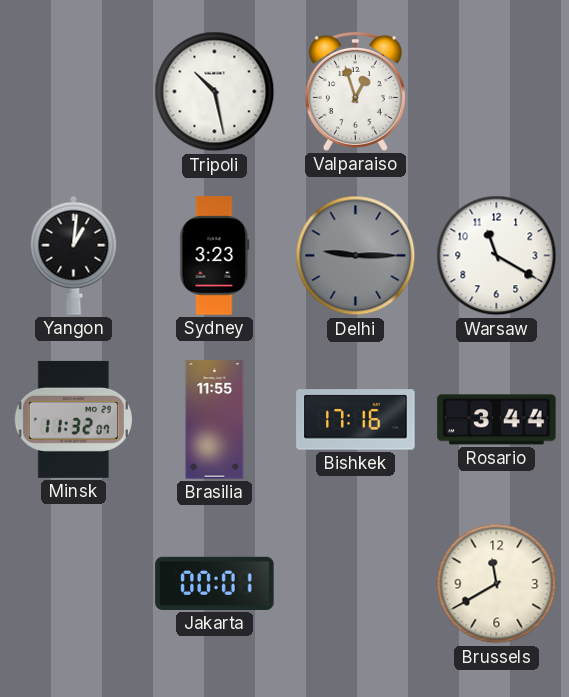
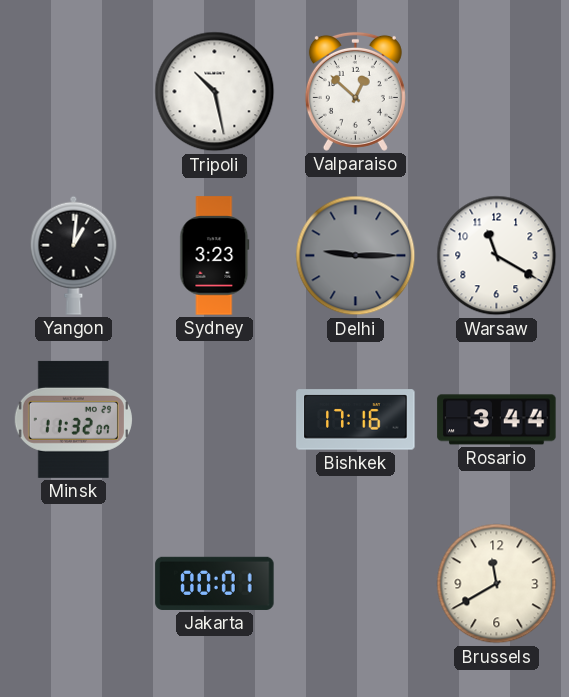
Valparaiso: 12:57 -> 12:52
Brasilia: 11:55 -> none
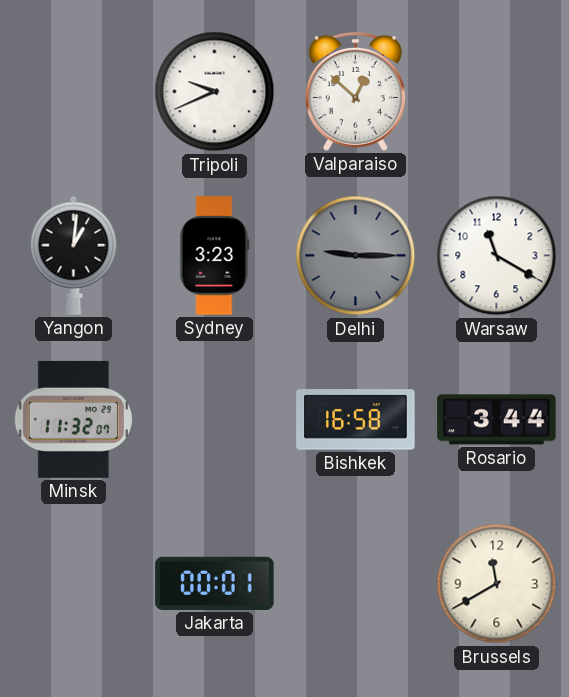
Tripoli: 10:28 -> 9:41
Bishkek: 17:16 -> 16:58
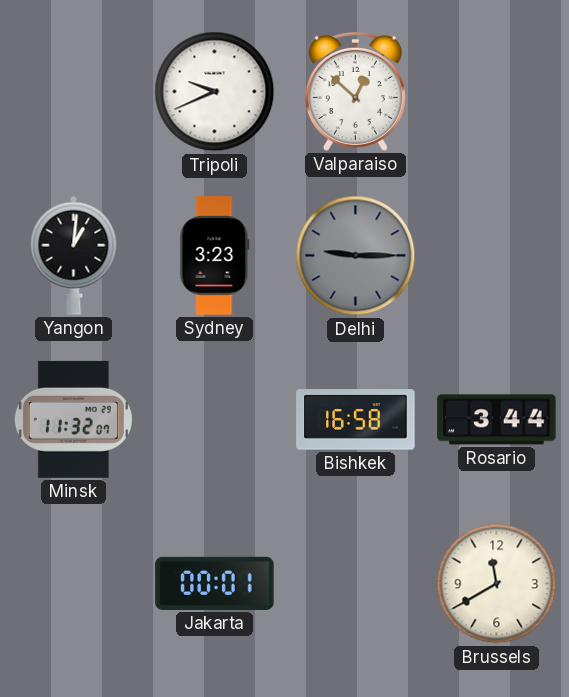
Warsaw: 11:20 -> none
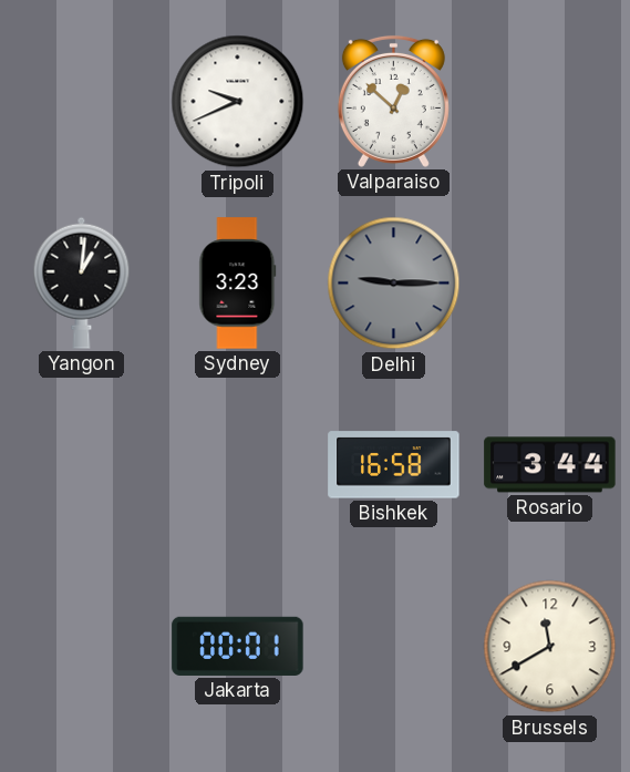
Minsk: 11:32 -> none
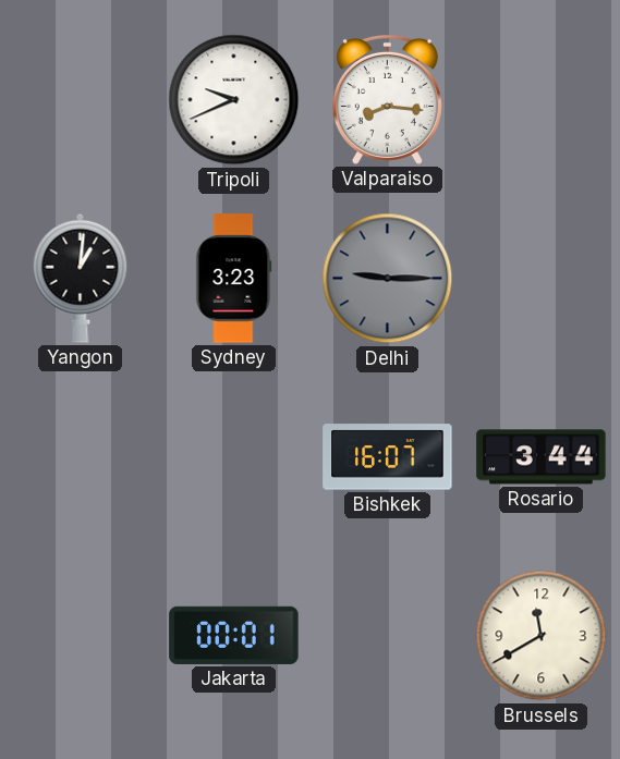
Valparaiso: 12:52 -> 8:16
Bishkek: 16:58 -> 16:07
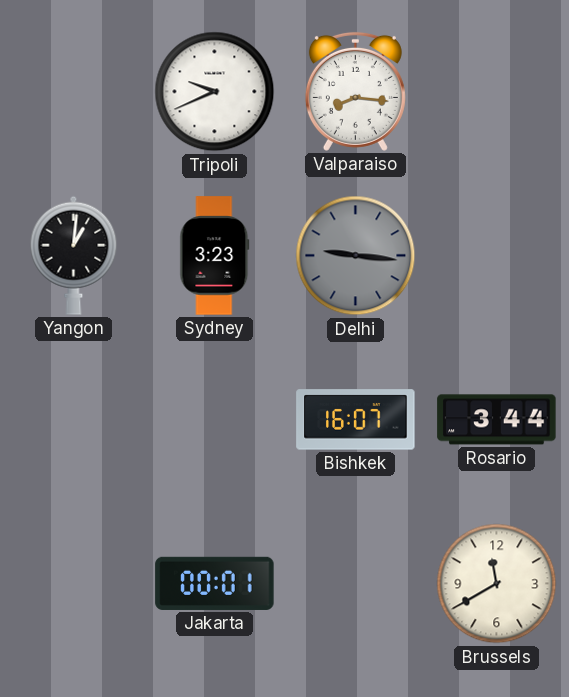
Delhi: 9:15 -> 9:16
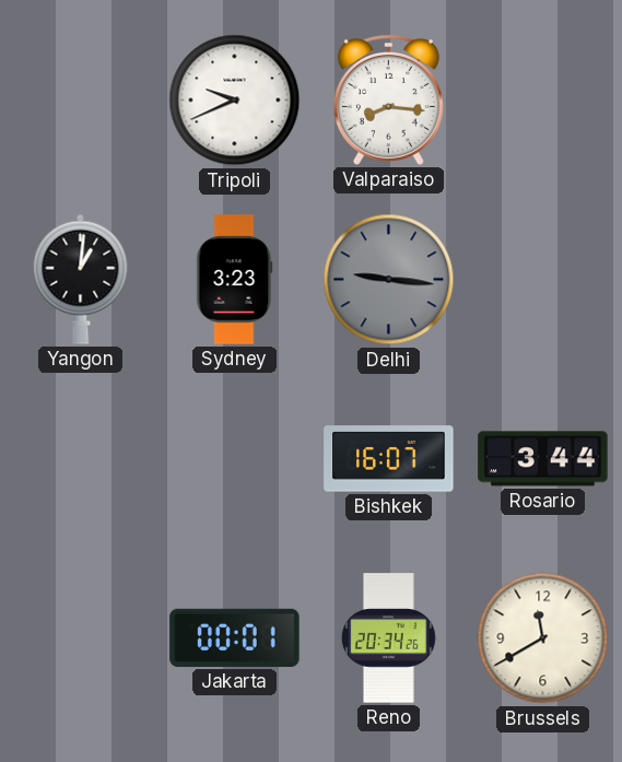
Reno: none -> 20:34
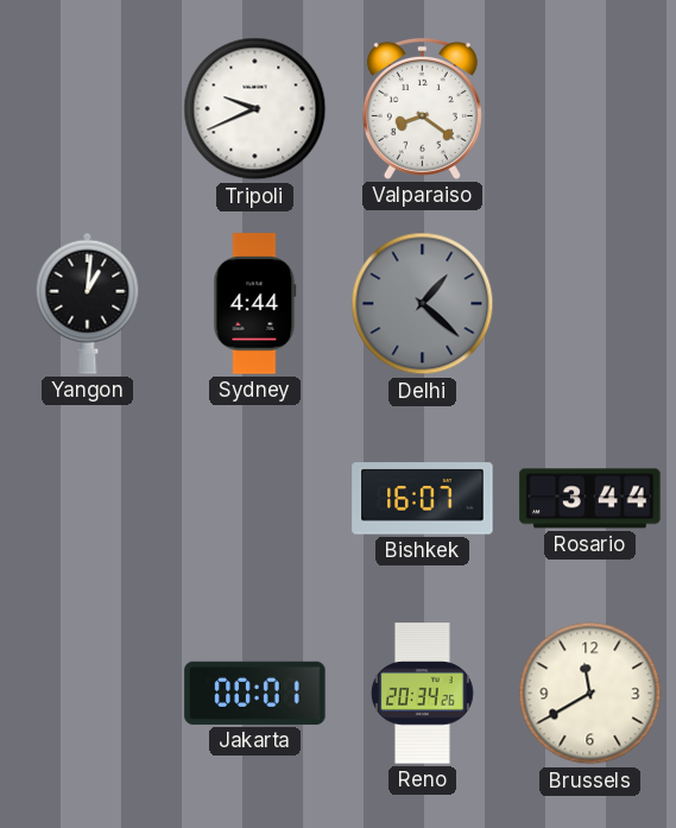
Valparaiso: 8:16 -> 8:21
Sydney: 3:23 -> 4:44
Delhi: 9:16 -> 1:22
